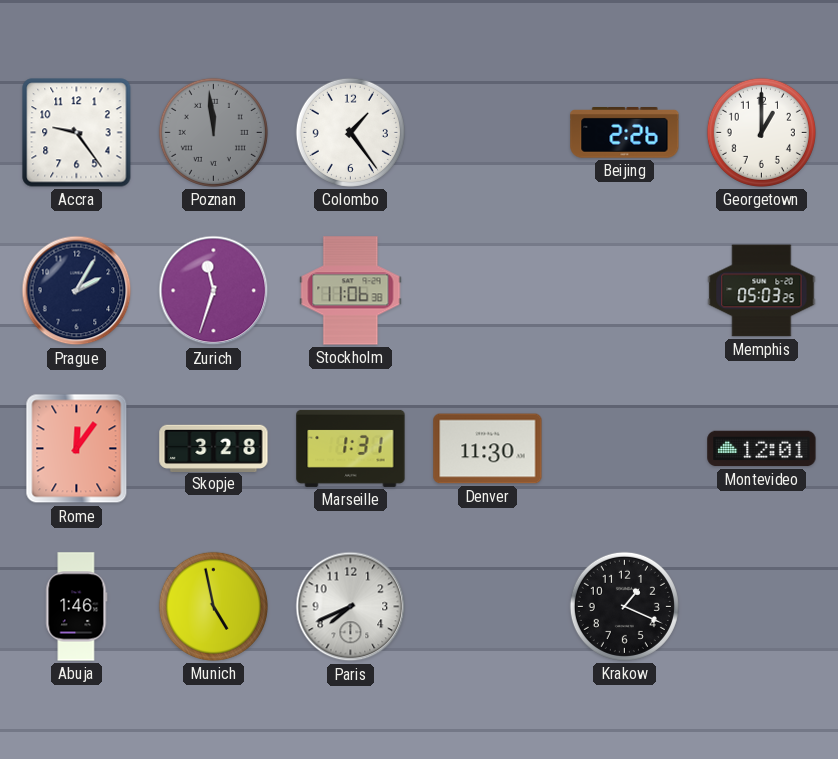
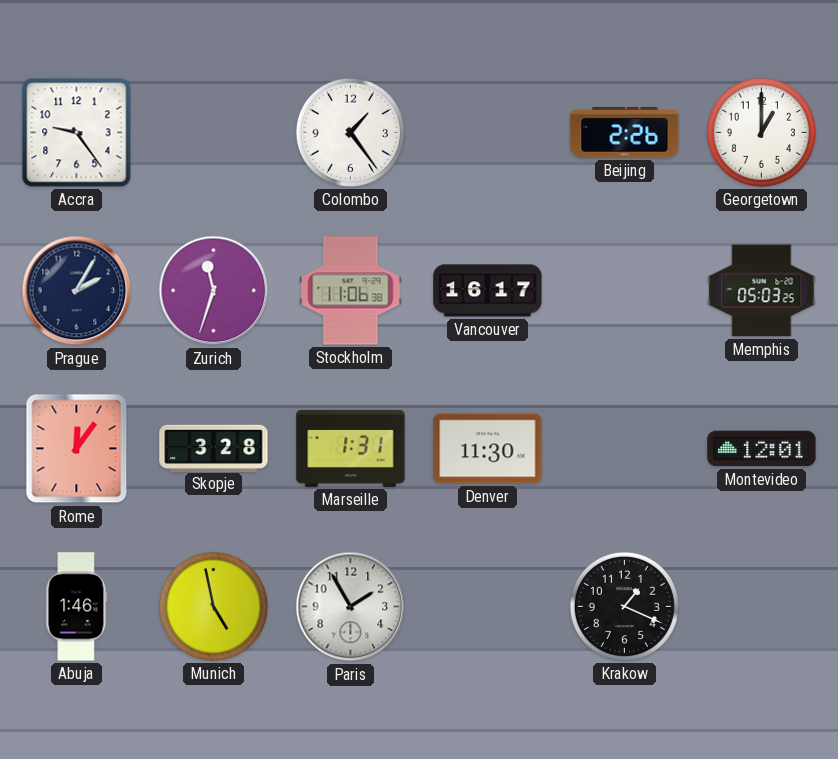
Poznan: 11:59 -> none
Vancouver: none -> 16:17
Paris: 7:41 -> 1:55
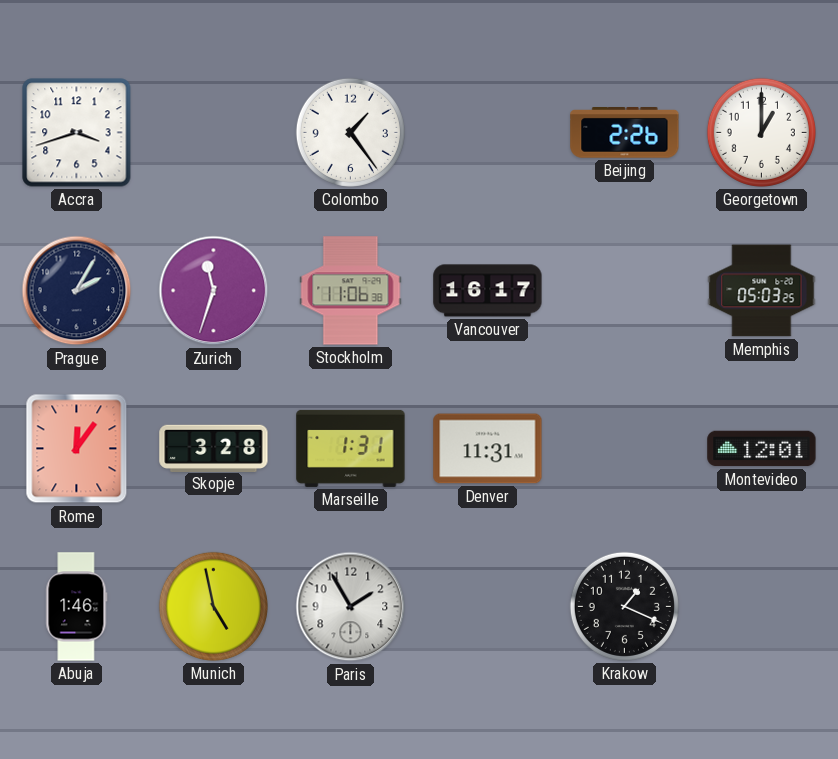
Accra: 9:24 -> 3:42
Denver: 11:30 -> 11:31
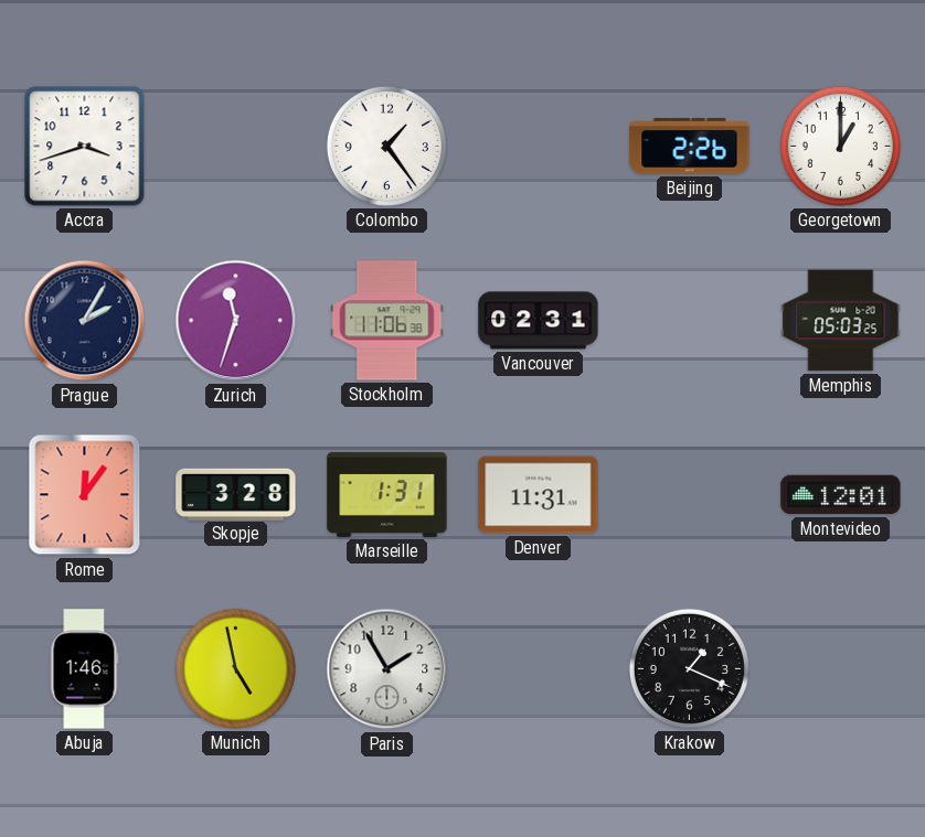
Vancouver: 16:17 -> 02:31
